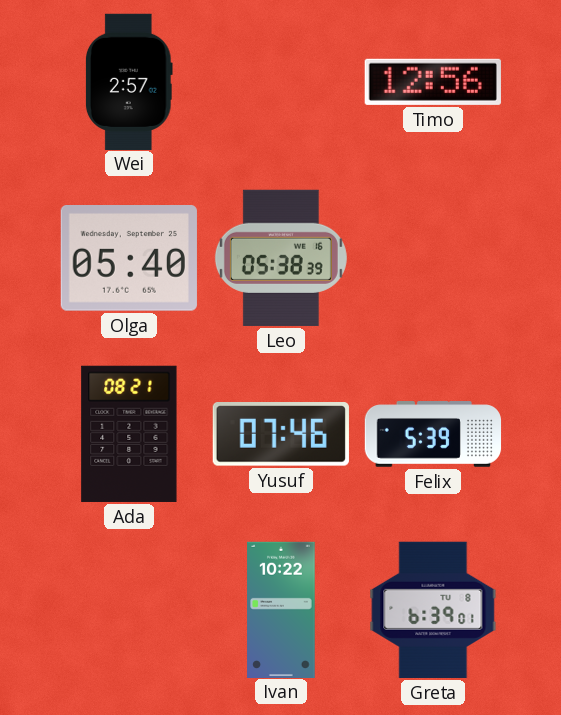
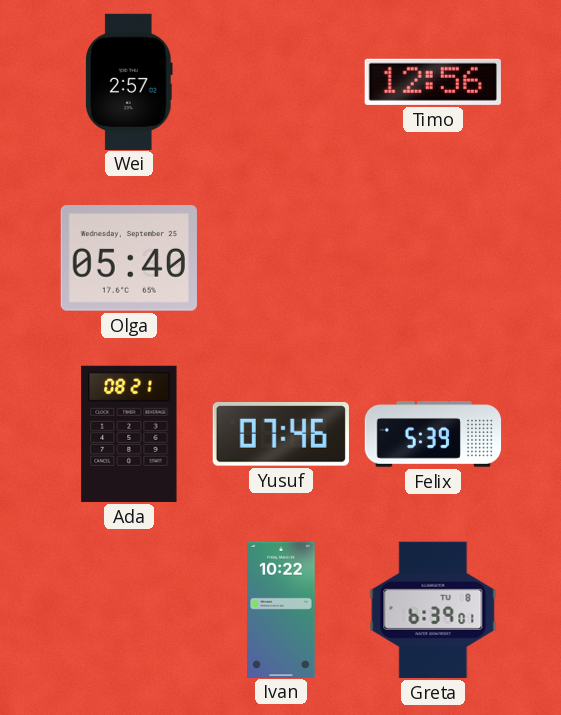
Leo: 05:38 -> none
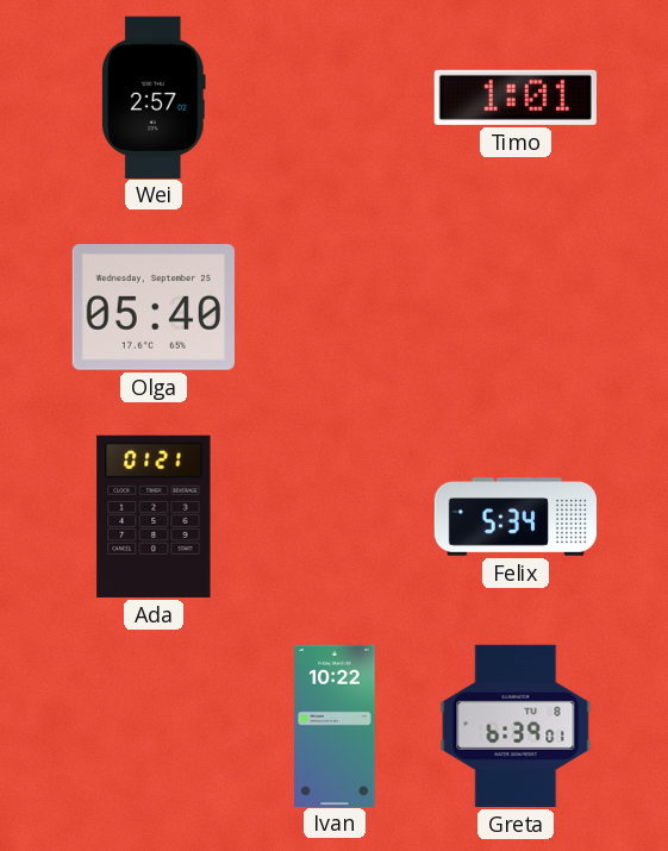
Timo: 12:56 -> 1:01
Ada: 08:21 -> 01:21
Yusuf: 07:46 -> none
Felix: 5:39 -> 5:34
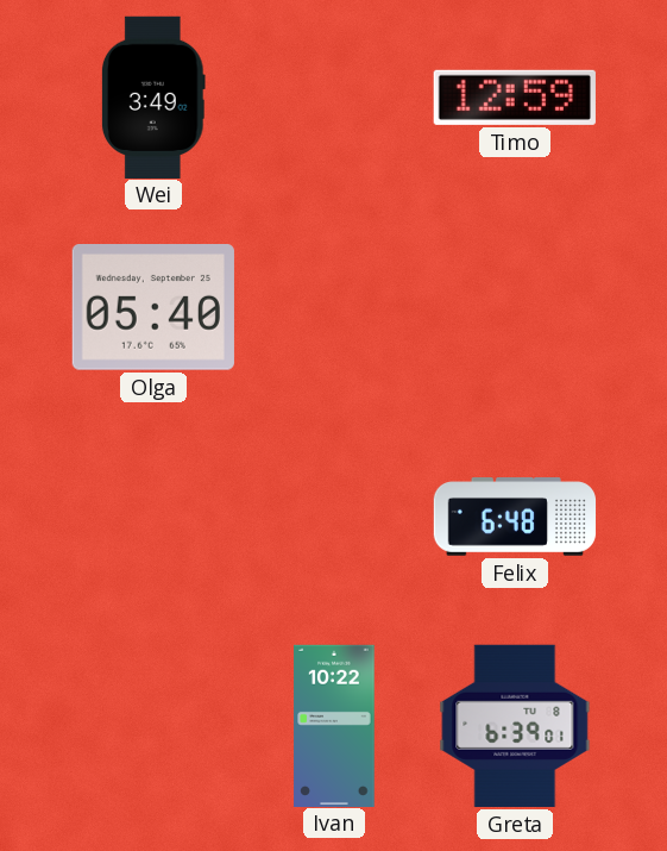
Wei: 2:57 -> 3:49
Timo: 1:01 -> 12:59
Ada: 01:21 -> none
Felix: 5:34 -> 6:48
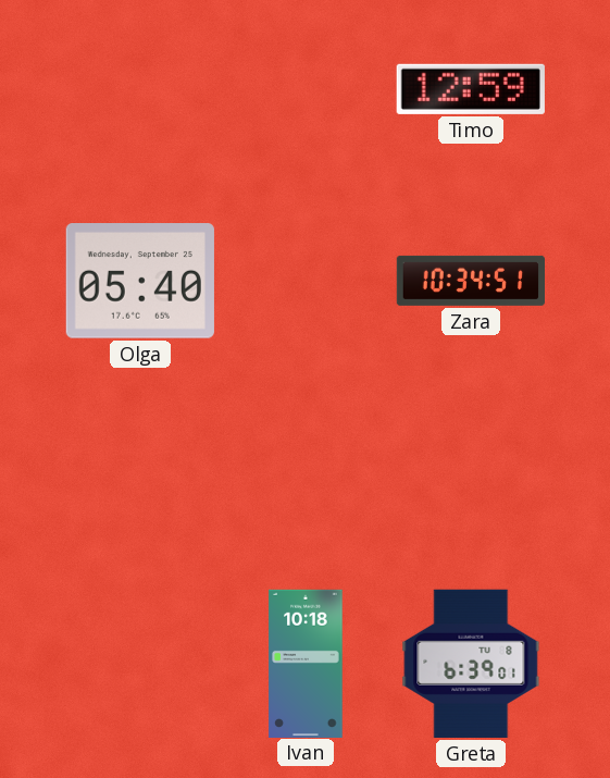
Wei: 3:49 -> none
Zara: none -> 10:34
Felix: 6:48 -> none
Ivan: 10:22 -> 10:18
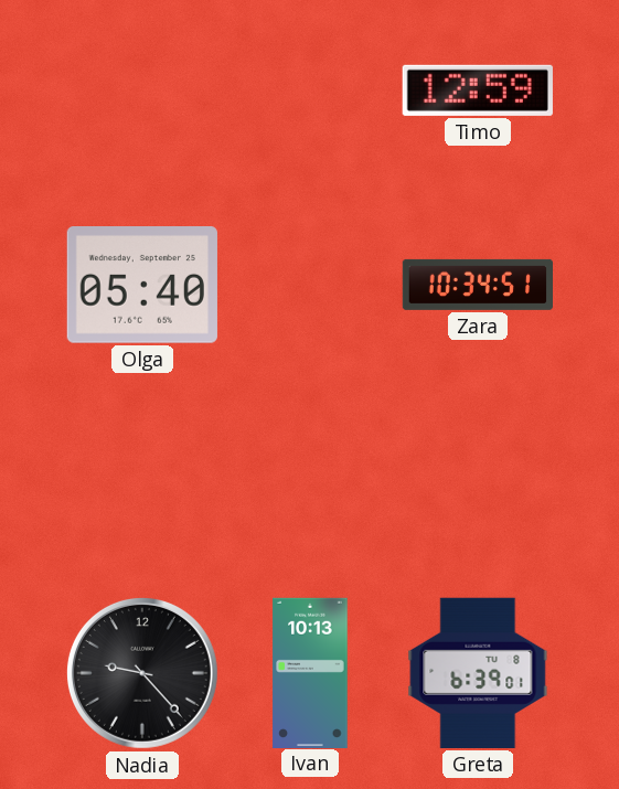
Nadia: none -> 9:23
Ivan: 10:18 -> 10:13
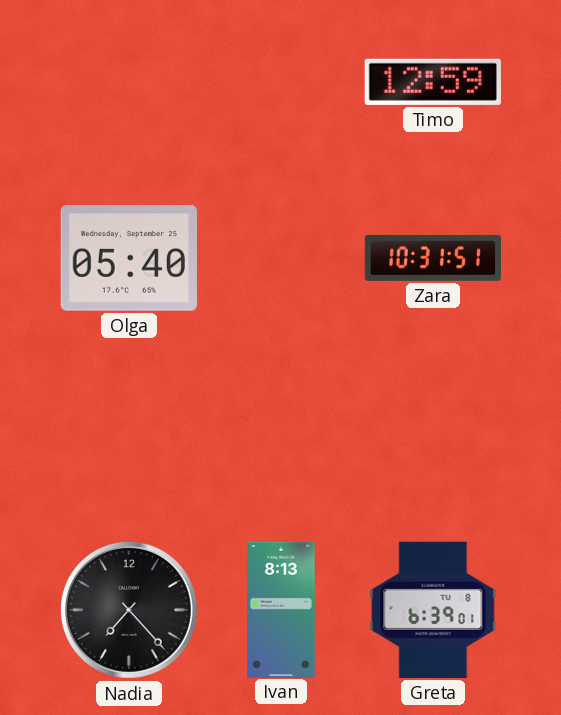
Zara: 10:34 -> 10:31
Nadia: 9:23 -> 7:23
Ivan: 10:13 -> 8:13
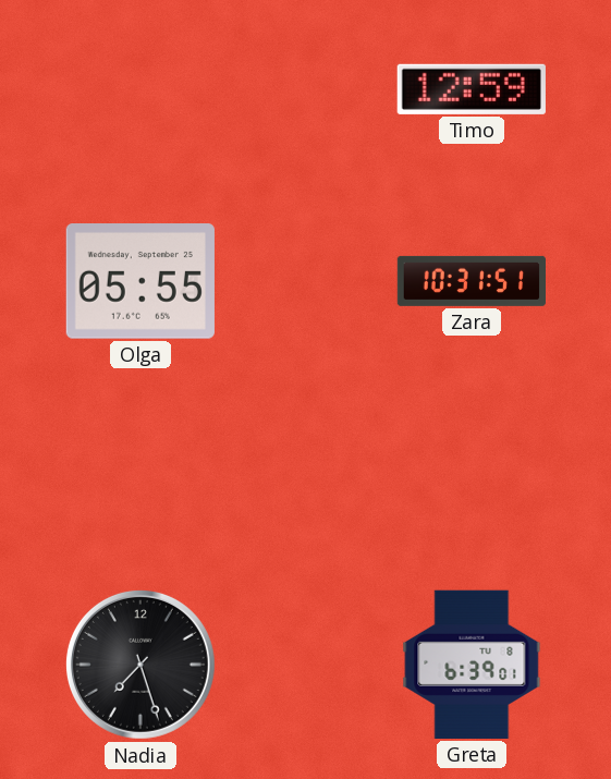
Olga: 05:40 -> 05:55
Nadia: 7:23 -> 7:27
Ivan: 8:13 -> none
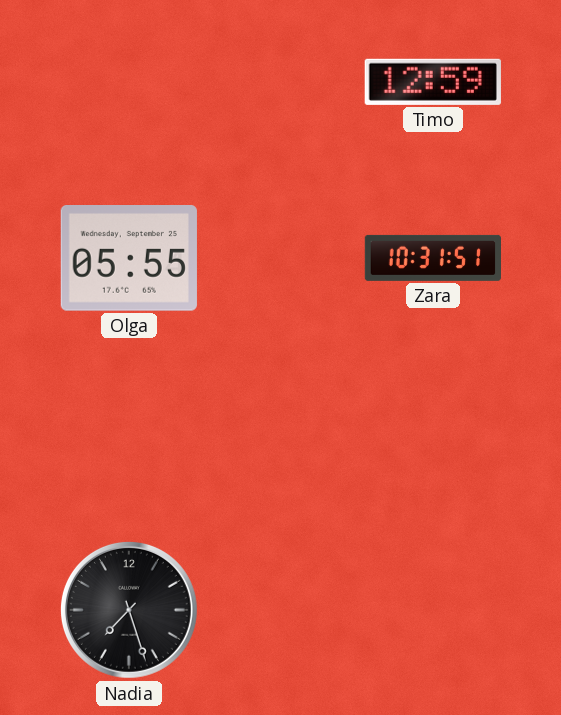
Greta: 6:39 -> none
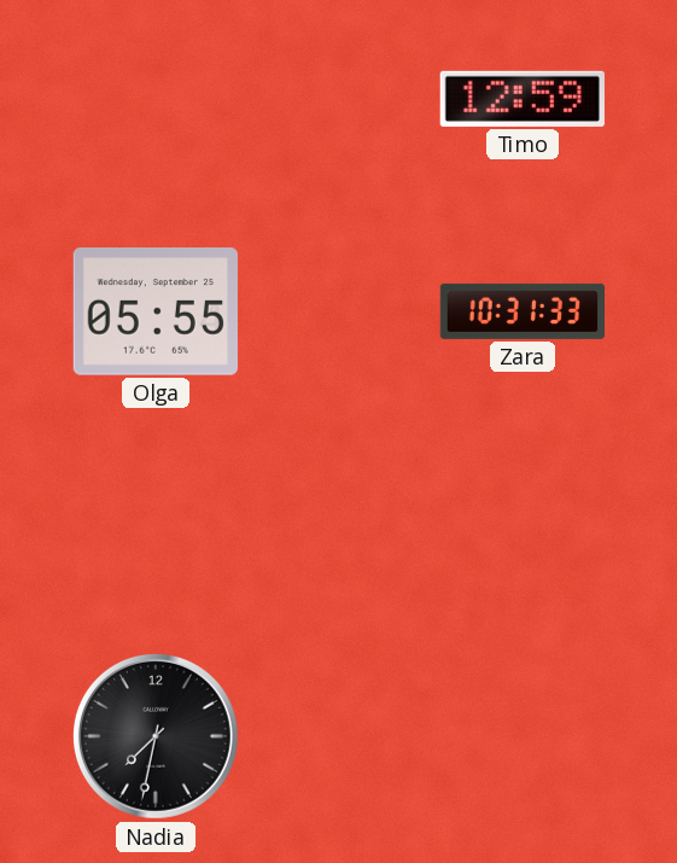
Zara: 10:31:51 -> 10:31:33
Nadia: 7:27 -> 7:32
